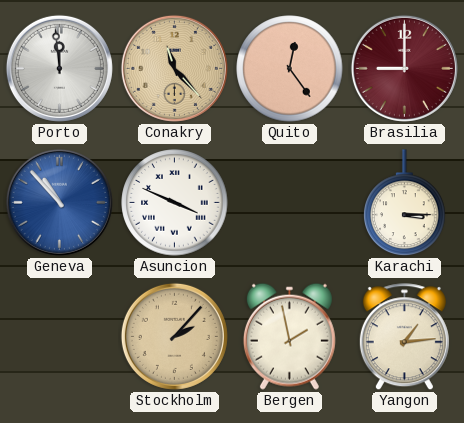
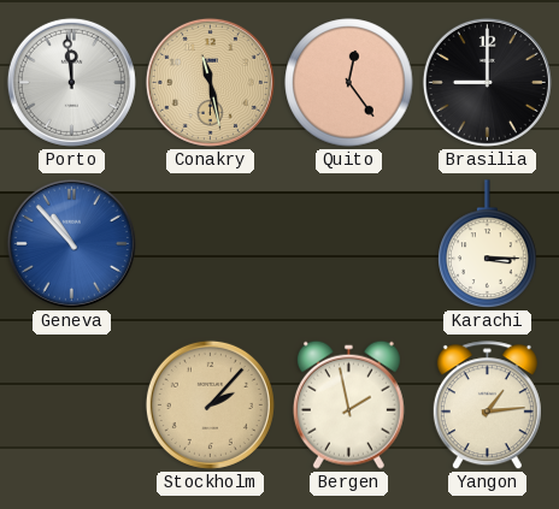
Conakry: 11:23 -> 11:28
Brasilia dial: burgundy -> black
Asuncion: 3:49 -> none
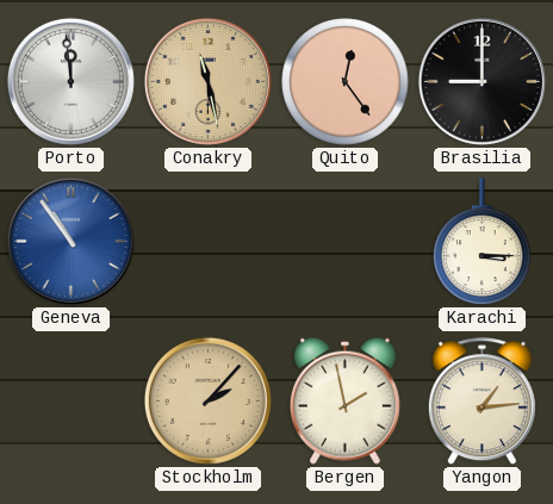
Geneva: 10:53 -> 10:54
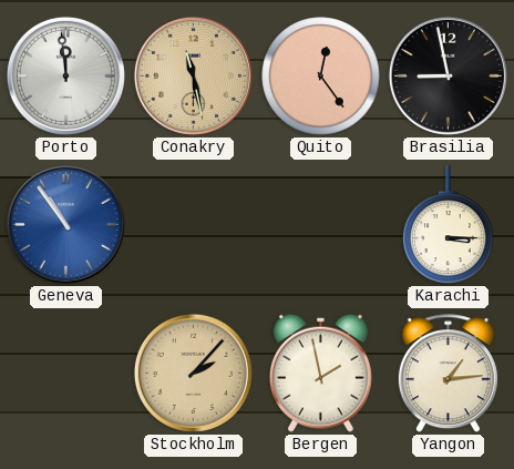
Brasilia: 9:00 -> 8:58
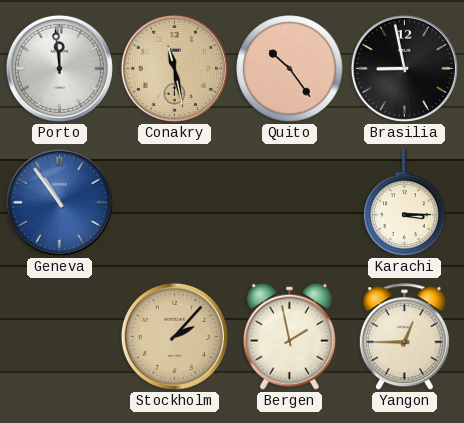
Quito: 12:24 -> 10:24
Yangon: 1:14 -> 12:45
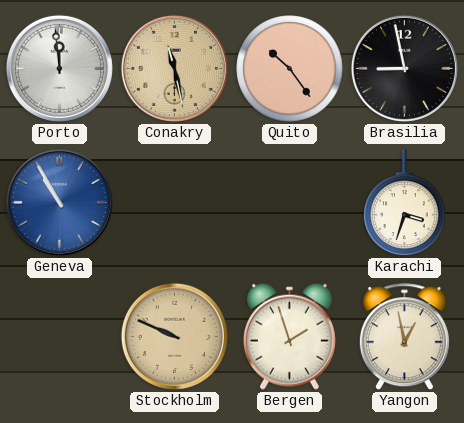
Geneva: 10:54 -> 10:55
Karachi: 3:15 -> 3:33
Stockholm: 2:07 -> 9:49
Bergen: 1:58 -> 1:57
Yangon: 12:45 -> 12:58
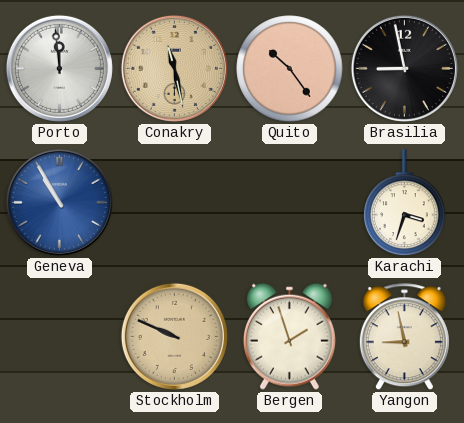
Yangon: 12:58 -> 8:58
